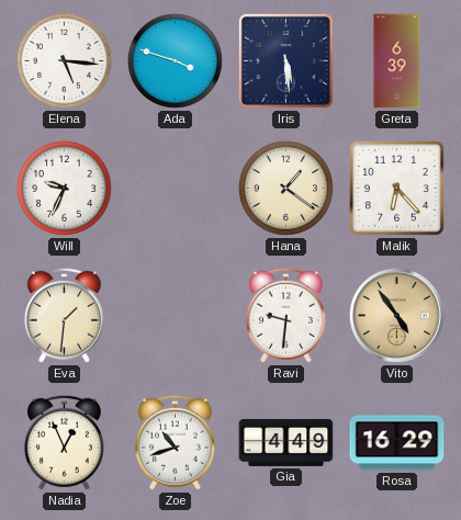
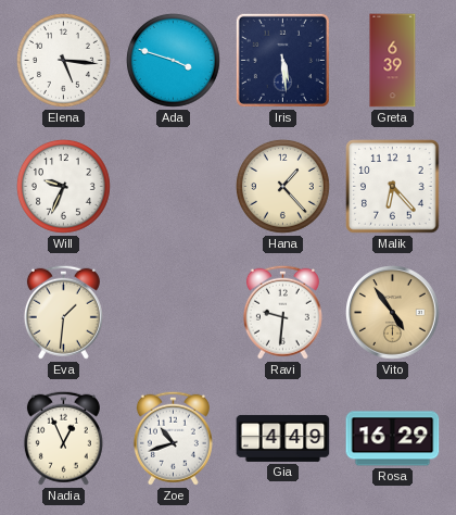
Hana: 1:21 -> 1:23
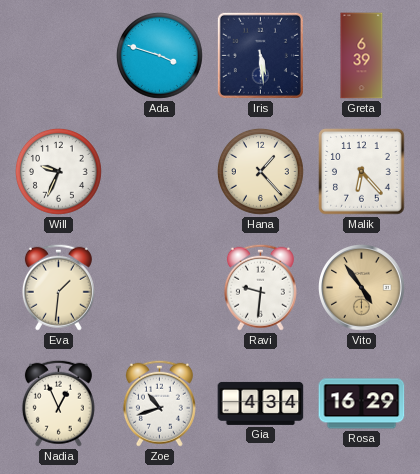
Elena: 5:16 -> none
Gia: 4:49 -> 4:34
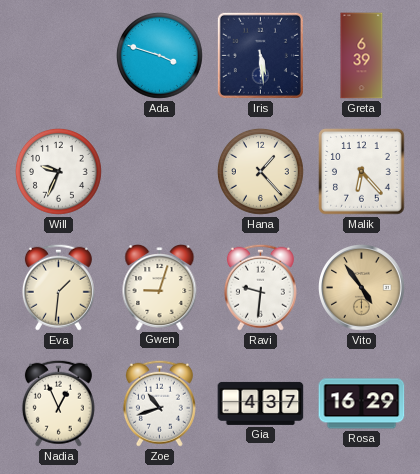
Gwen: none -> 9:03
Gia: 4:34 -> 4:37
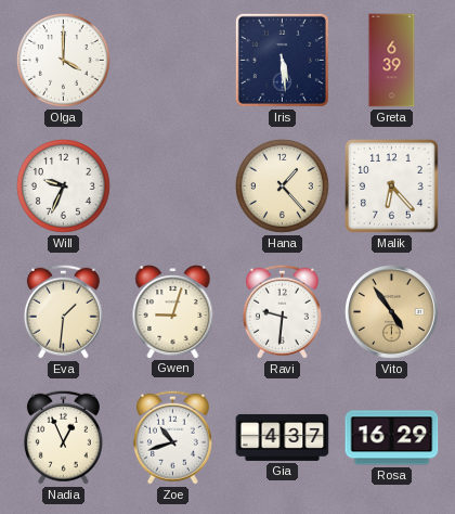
Olga: none -> 4:00
Ada: 3:48 -> none
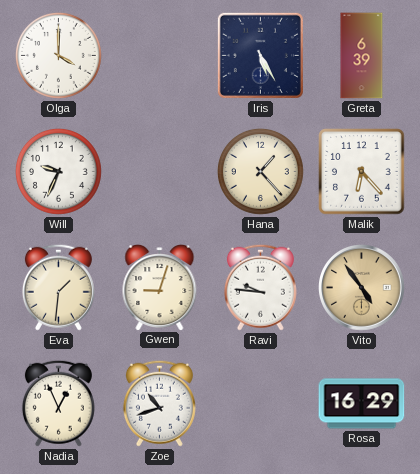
Iris: 5:29 -> 5:25
Ravi: 9:31 -> 9:46
Gia: 4:37 -> none
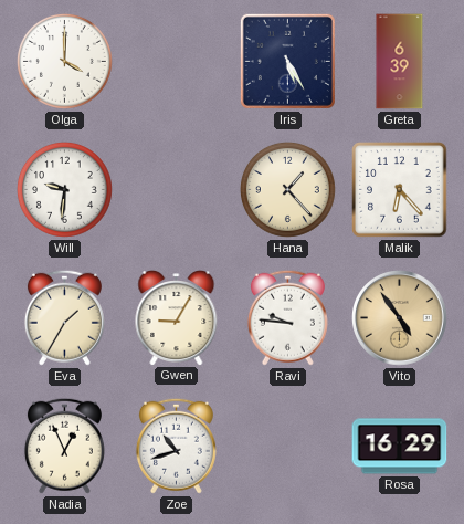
Will: 9:34 -> 9:31
Eva: 1:31 -> 1:35
Gwen: 9:03 -> 9:05
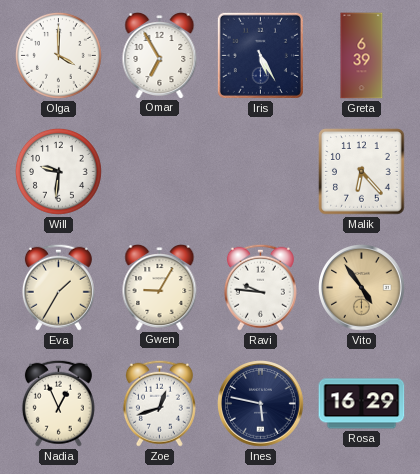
Omar: none -> 6:55
Hana: 1:23 -> none
Zoe: 10:42 -> 12:42
Ines: none -> 5:47
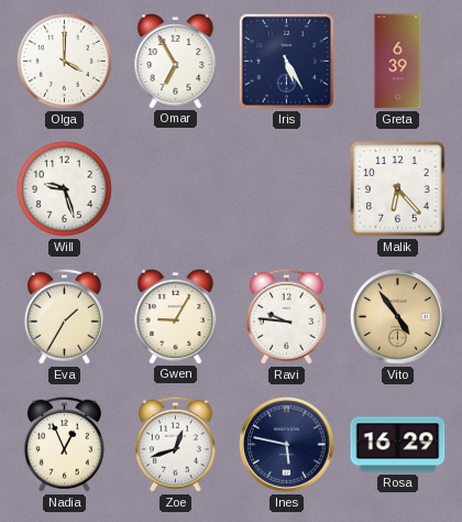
Will: 9:31 -> 9:27
